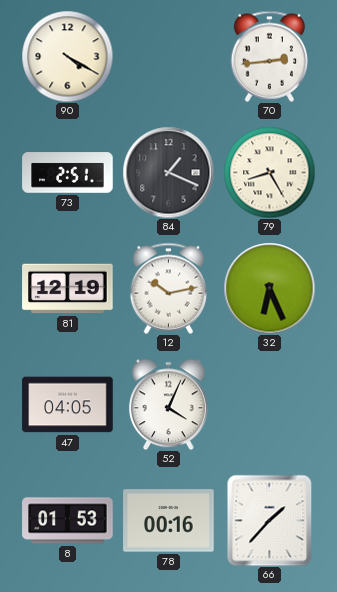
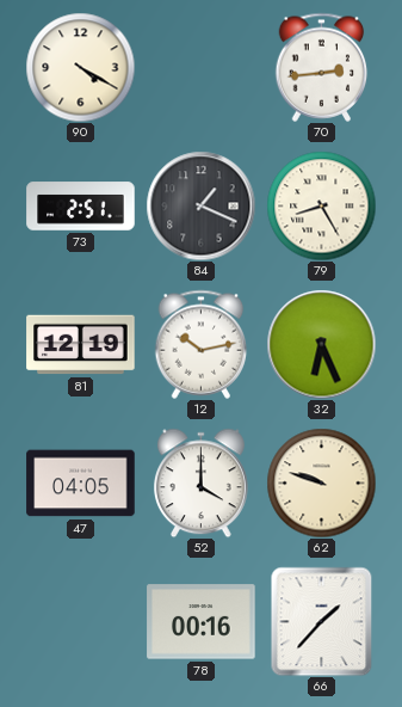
52: 4:04 -> 4:00
62: none -> 9:48
8: 01:53 -> none
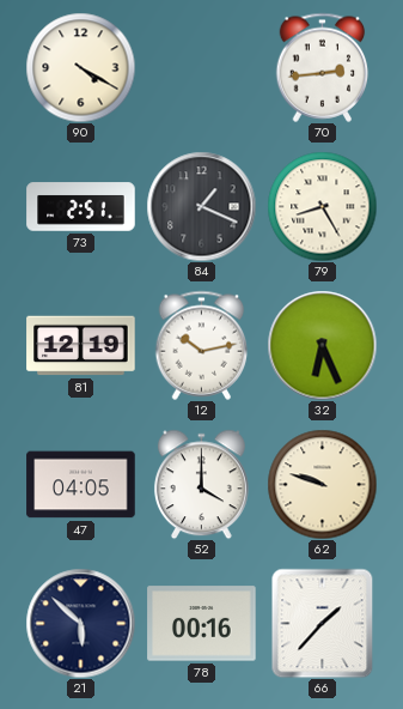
21: none -> 5:52
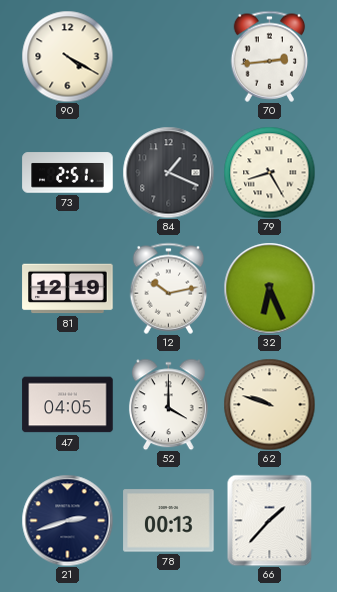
21: 5:52 -> 2:42
78: 00:16 -> 00:13
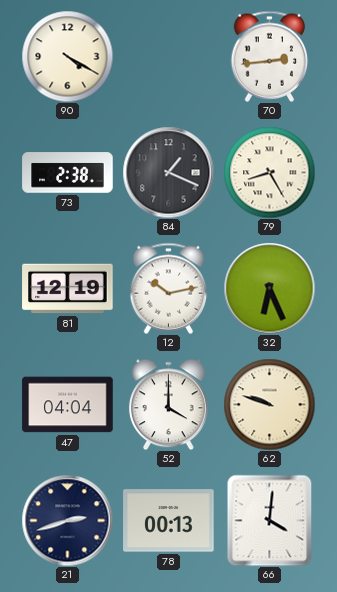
73: 2:51 -> 2:38
47: 04:05 -> 04:04
66: 1:37 -> 4:01
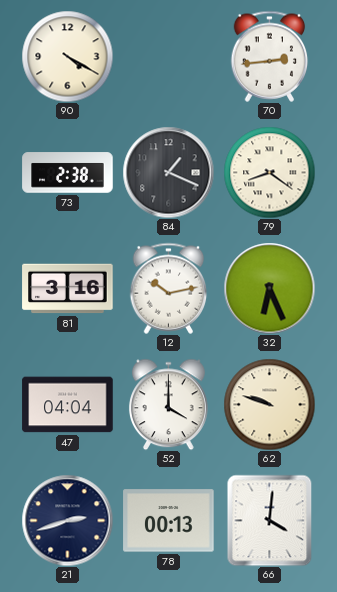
79: 8:25 -> 8:21
81: 12:19 -> 3:16
